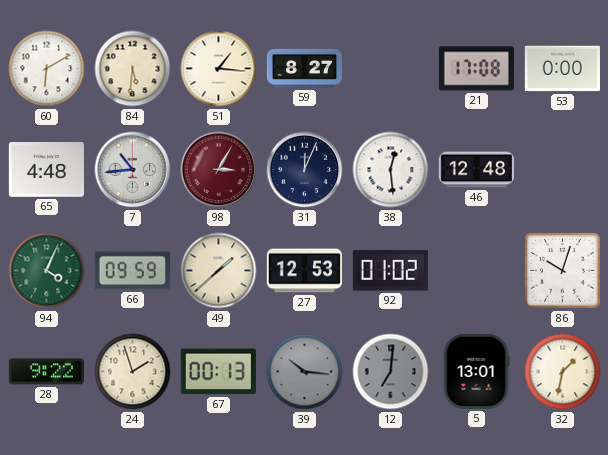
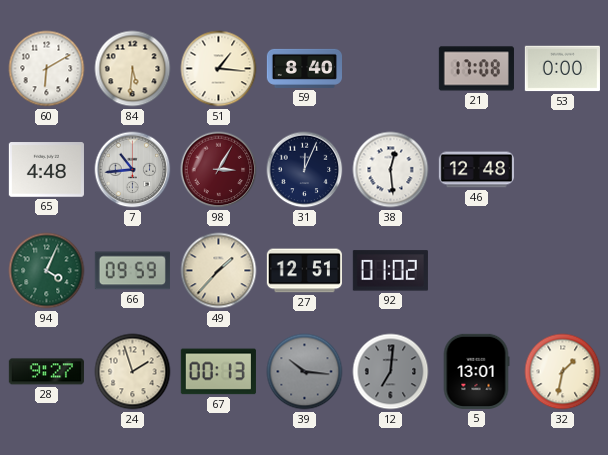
59: 8:27 -> 8:40
49: 1:38 -> 1:37
27: 12:53 -> 12:51
86: 10:03 -> none
28: 9:22 -> 9:27
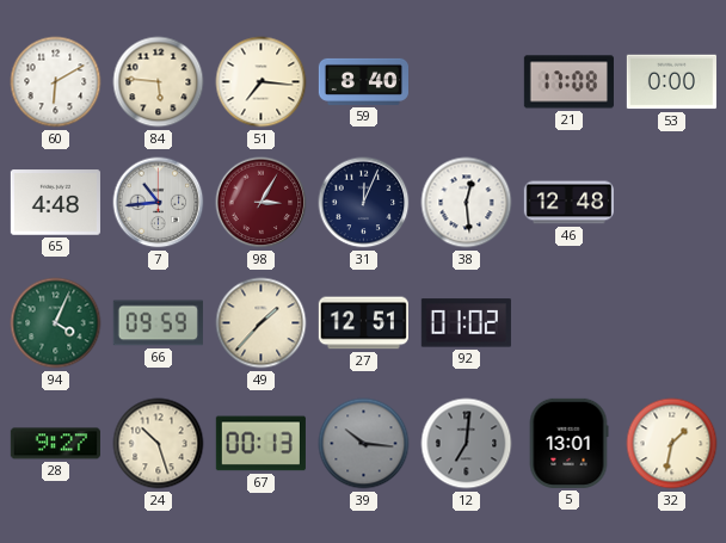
84: 5:31 -> 5:46
51: 1:16 -> 7:16
24: 1:57 -> 10:27
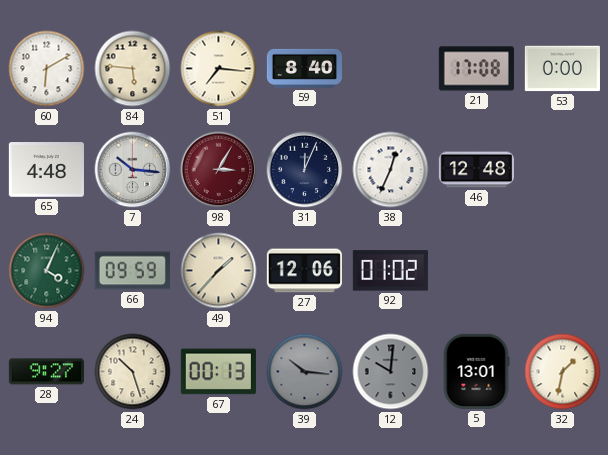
7: 10:44 -> 10:16
38: 12:29 -> 12:34
27: 12:51 -> 12:06
12: 7:01 -> 10:01
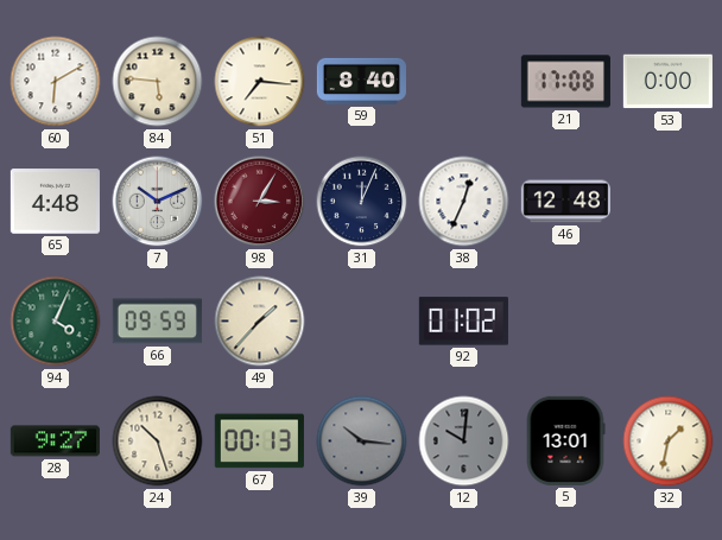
7: 10:16 -> 10:11
27: 12:06 -> none
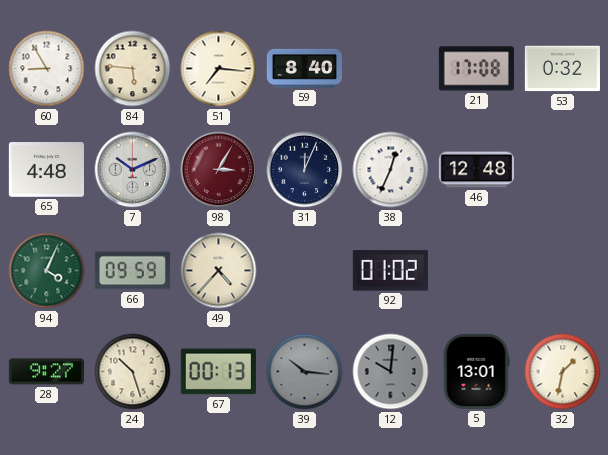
60: 6:10 -> 8:55
53: 0:00 -> 0:32
49: 1:37 -> 4:37
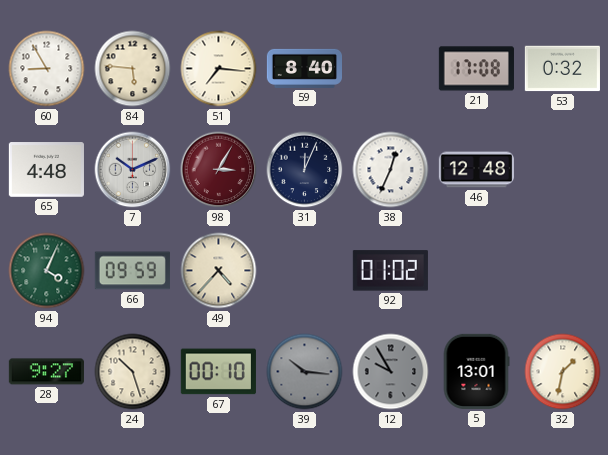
67: 00:13 -> 00:10
12: 10:01 -> 9:55
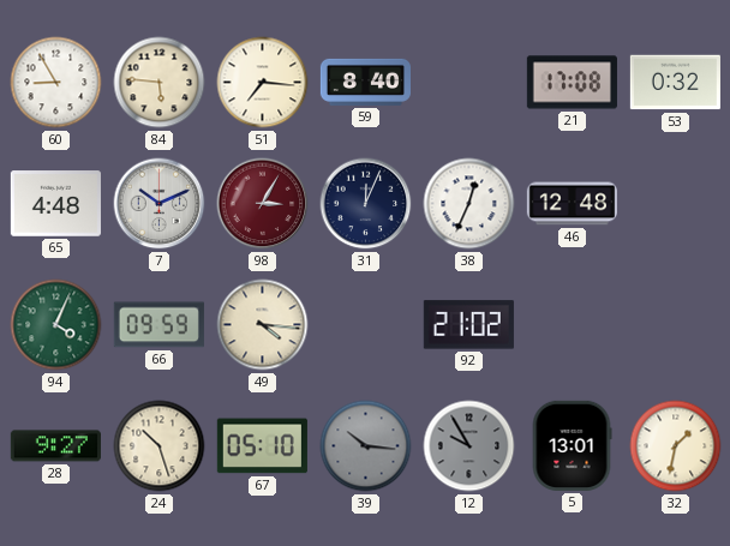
49: 4:37 -> 4:16
92: 01:02 -> 21:02
67: 00:10 -> 05:10
